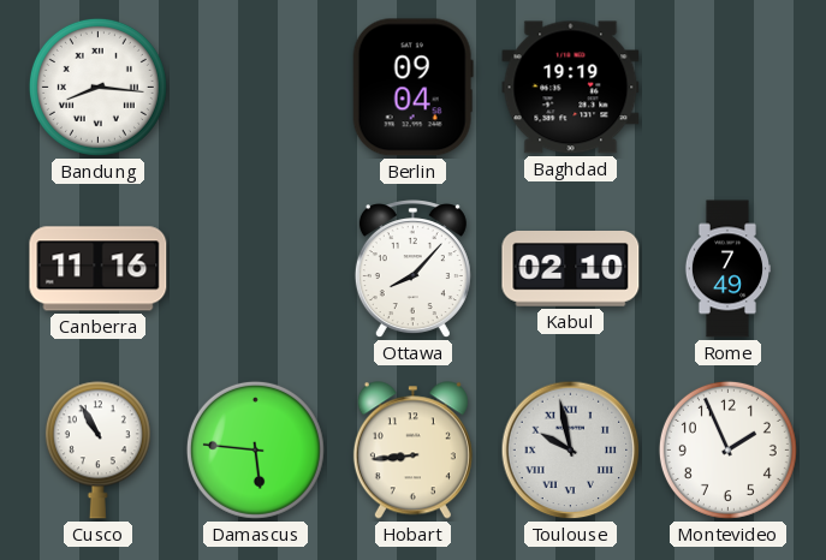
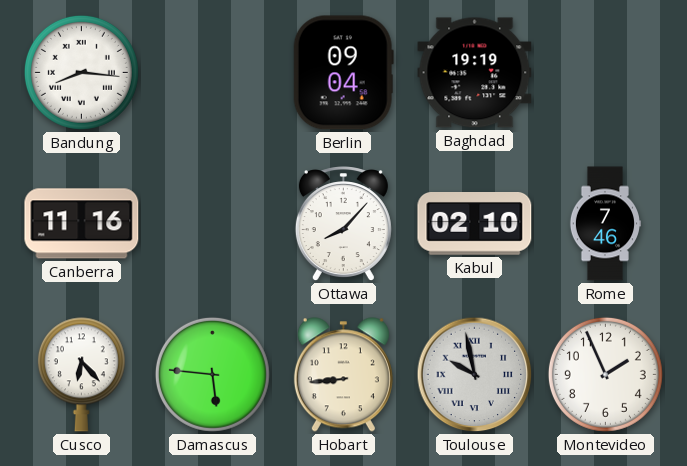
Rome: 7:49 -> 7:46
Cusco: 10:55 -> 6:23
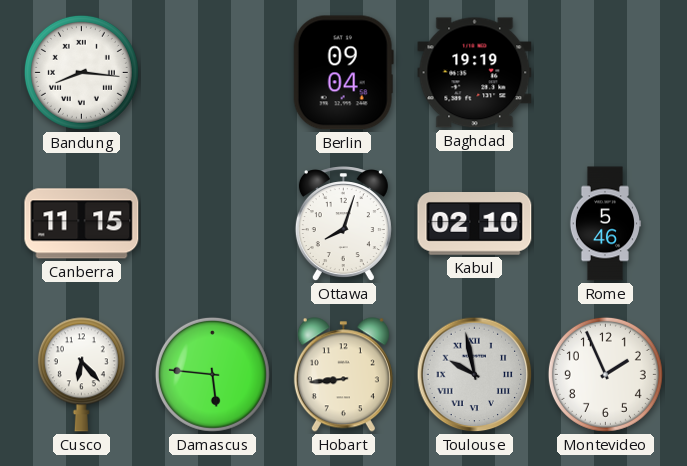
Canberra: 11:16 -> 11:15
Ottawa: 8:07 -> 8:03
Rome: 7:46 -> 5:46
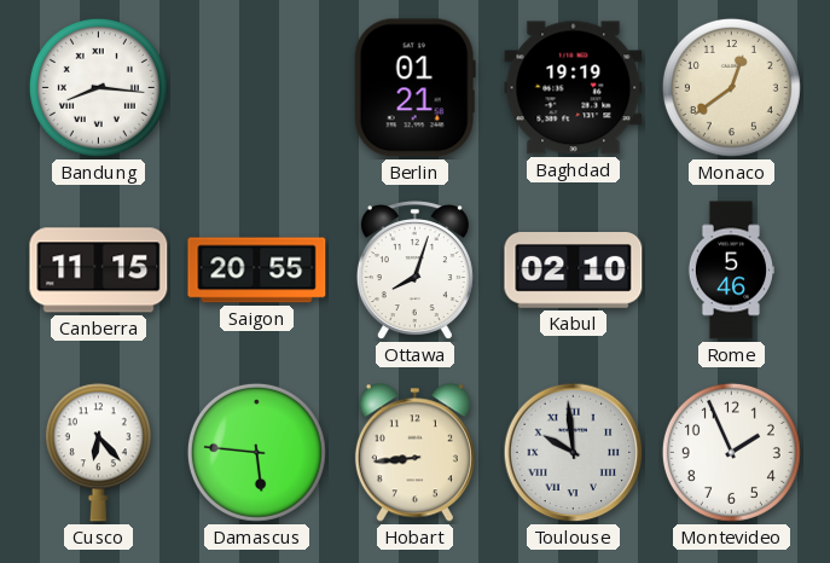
Berlin: 09:04 -> 01:21
Monaco: none -> 12:39
Saigon: none -> 20:55
Toulouse: 9:58 -> 9:59
